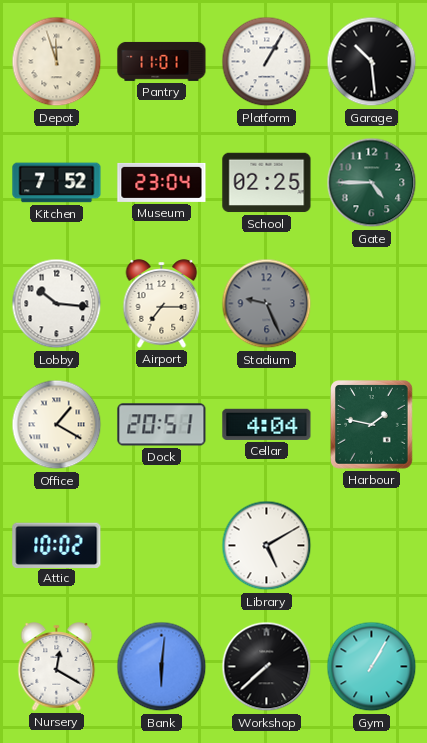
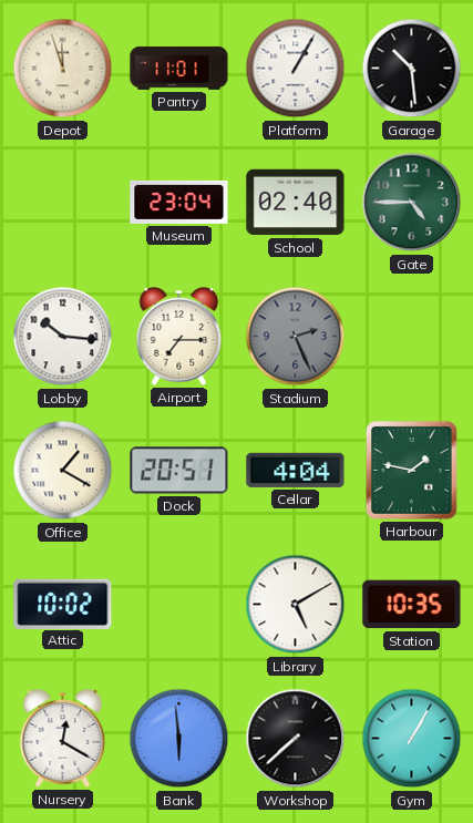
Kitchen: 7:52 -> none
School: 02:25 -> 02:40
Stadium: 9:26 -> 2:26
Station: none -> 10:35
Bank: 6:01 -> 5:59
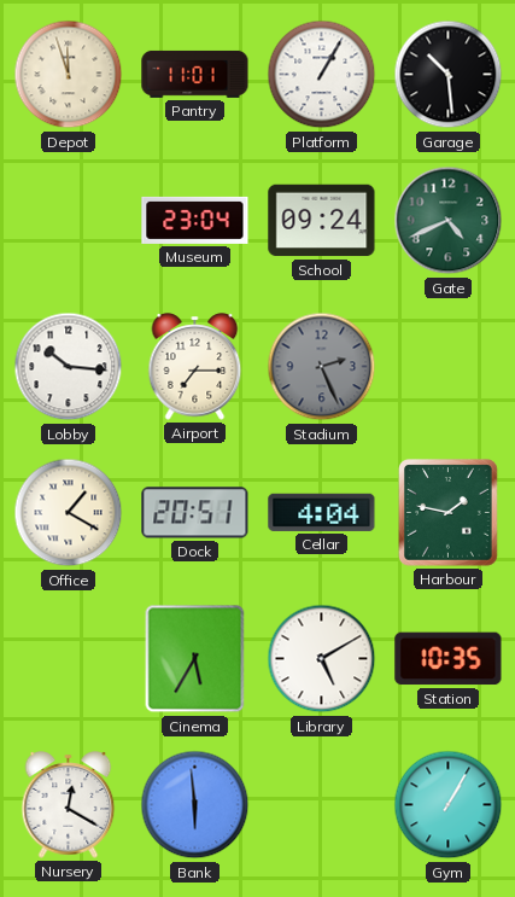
School: 02:40 -> 09:24
Gate: 4:45 -> 4:41
Attic: 10:02 -> none
Cinema: none -> 5:35
Workshop: 7:38 -> none
